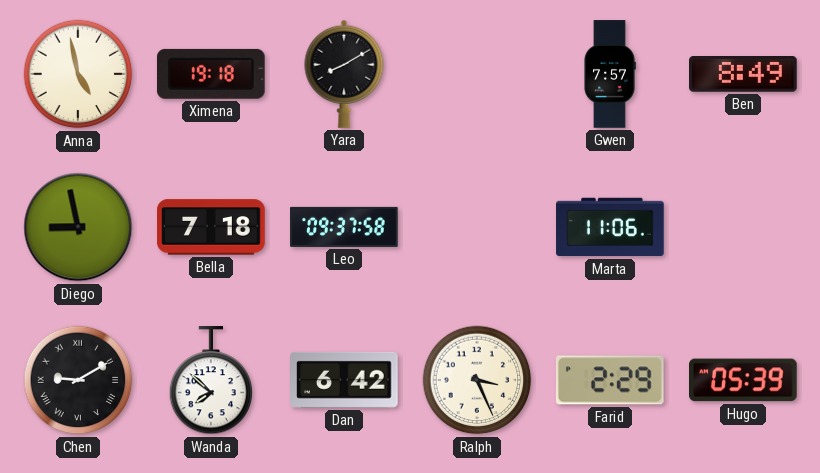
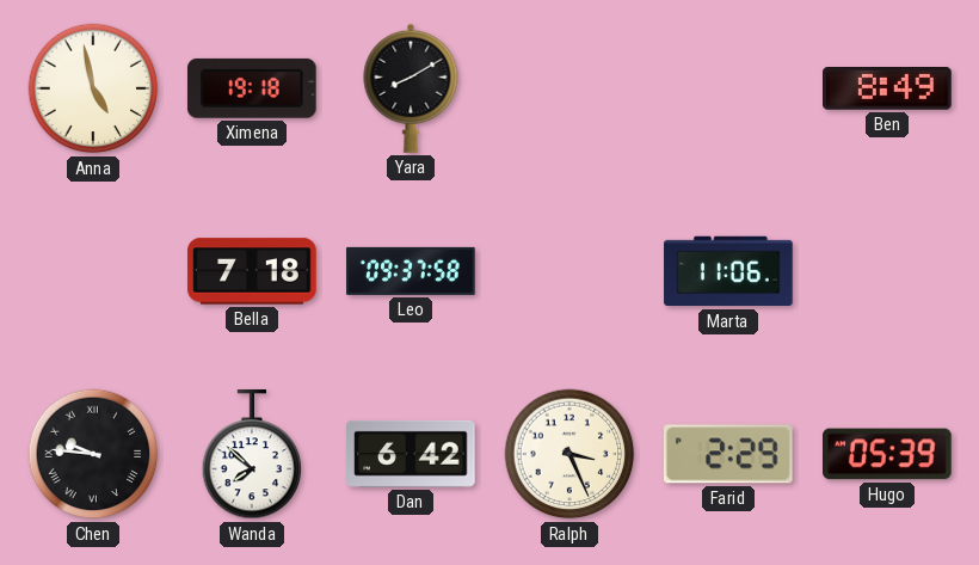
Gwen: 7:57 -> none
Diego: 8:58 -> none
Chen: 9:10 -> 9:46
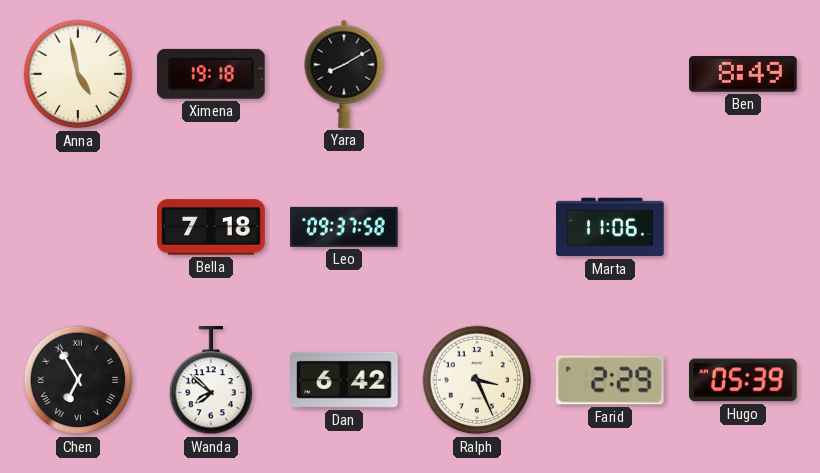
Chen: 9:46 -> 6:55
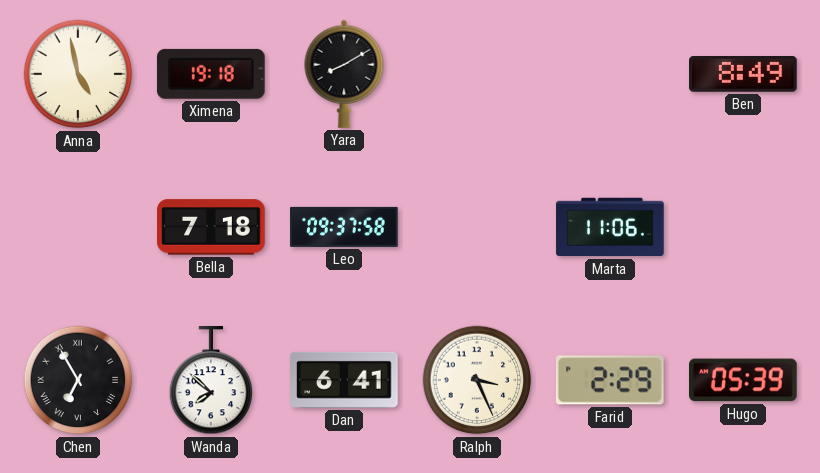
Dan: 6:42 -> 6:41
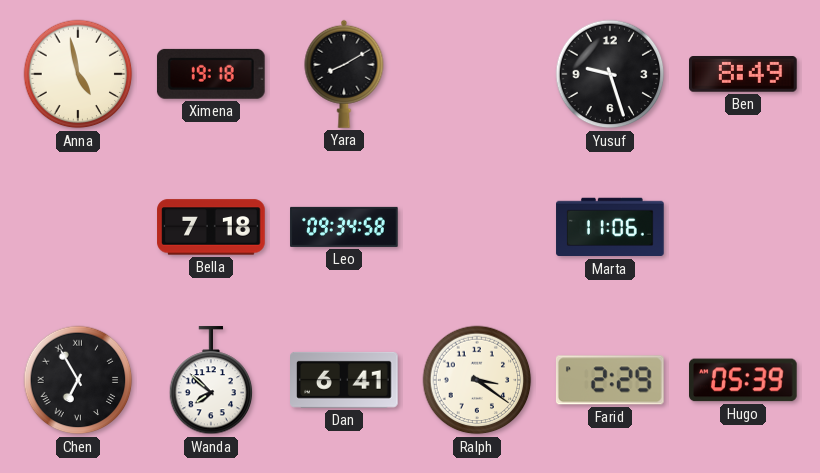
Yusuf: none -> 9:27
Leo: 09:37 -> 09:34
Ralph: 3:26 -> 3:21
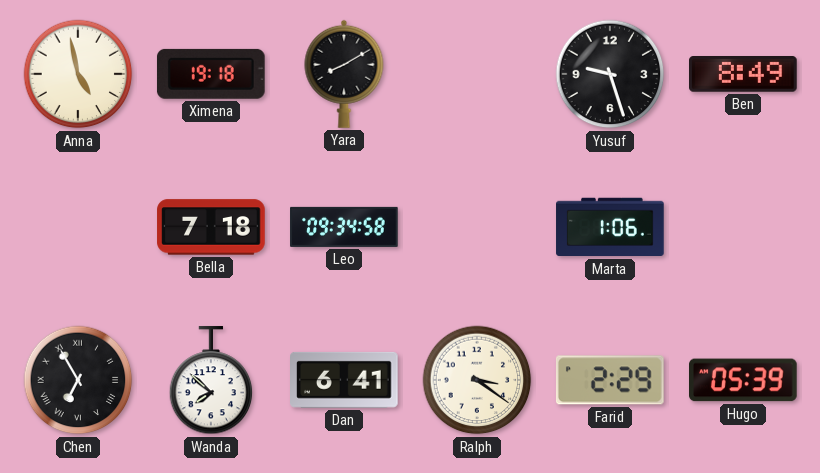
Marta: 11:06 -> 1:06
